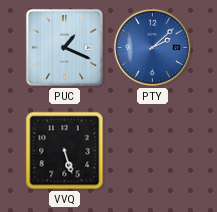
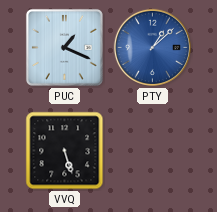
PTY: 2:08 -> 1:08
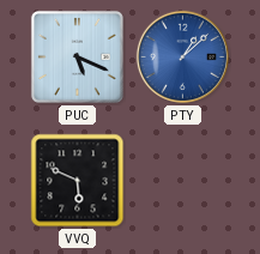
PUC: 1:19 -> 5:19
VVQ: 5:27 -> 5:49
